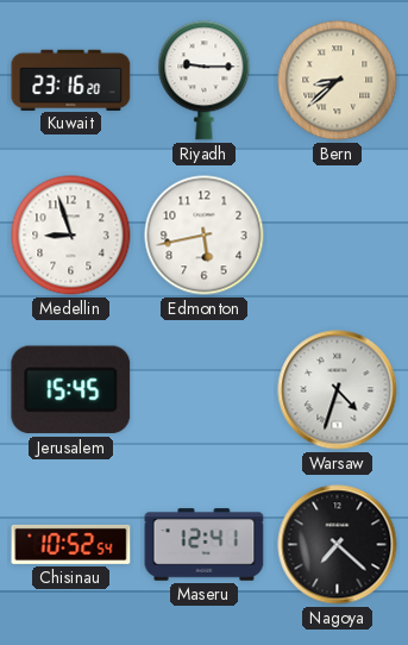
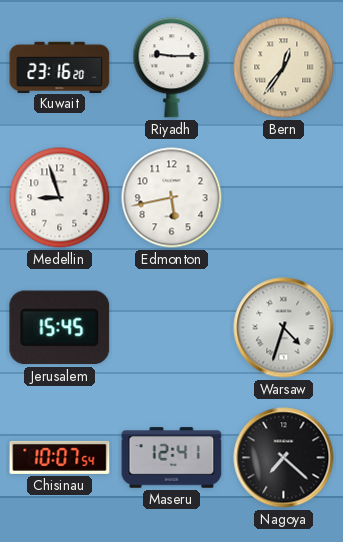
Bern: 8:38 -> 12:36
Chisinau: 10:52 -> 10:07
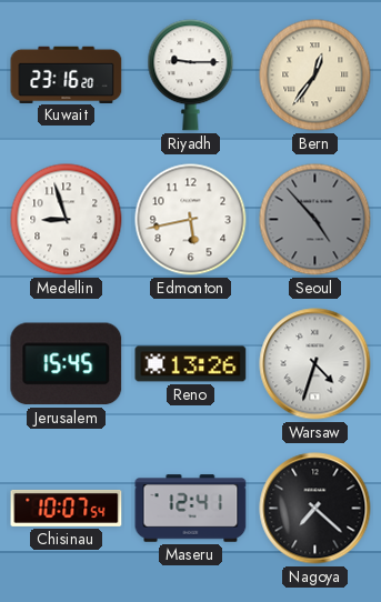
Seoul: none -> 4:53
Reno: none -> 13:26
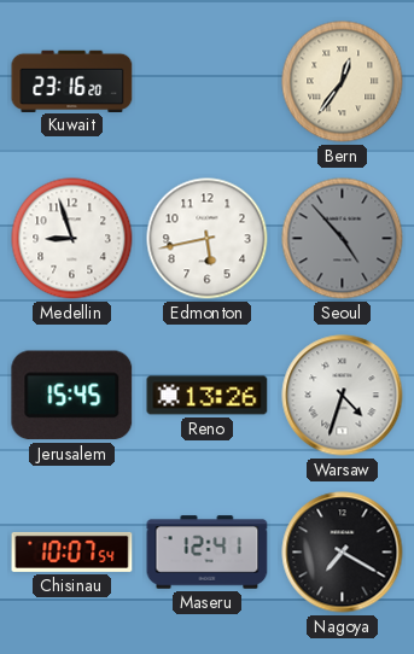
Riyadh: 9:15 -> none
Nagoya: 7:22 -> 7:20
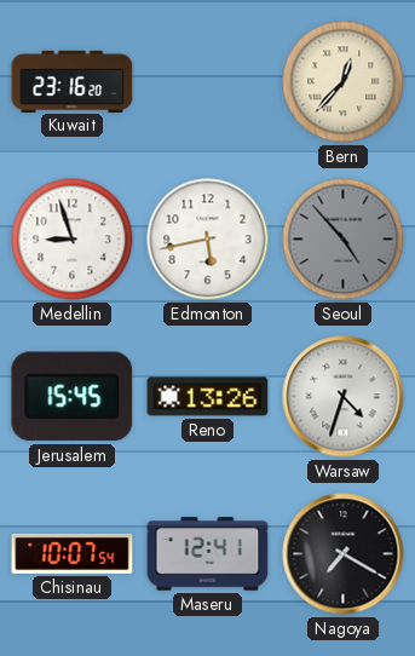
Bern: 12:36 -> 12:37
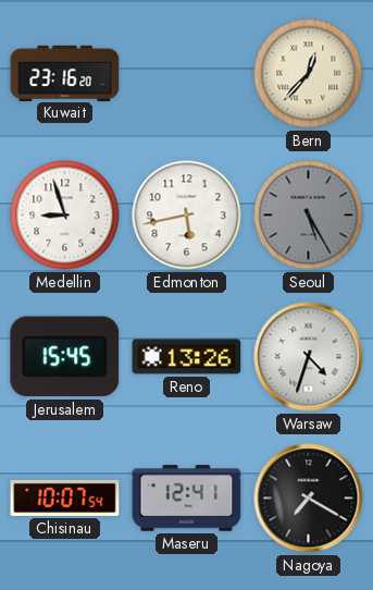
Seoul: 4:53 -> 5:25
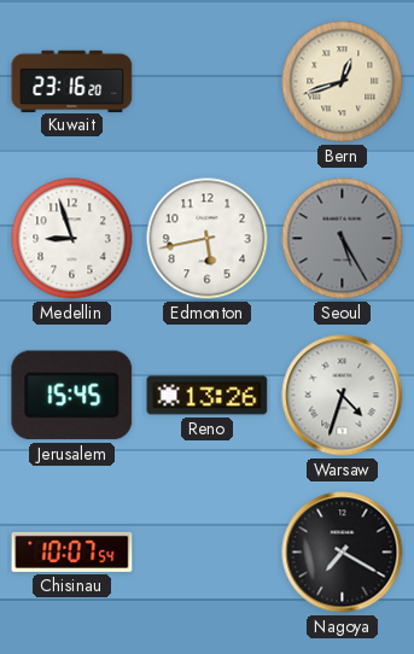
Bern: 12:37 -> 12:42
Maseru: 12:41 -> none
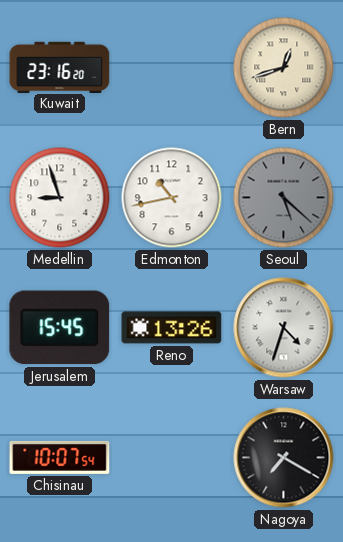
Edmonton: 5:43 -> 10:43
Seoul: 5:25 -> 5:22
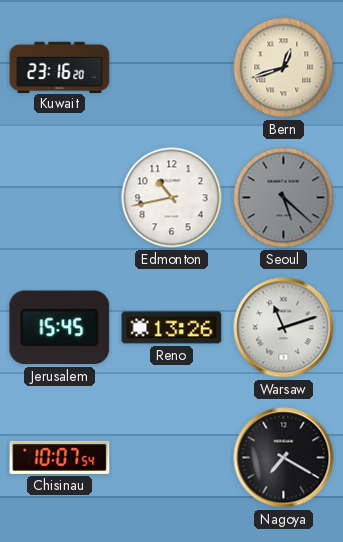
Medellin: 8:57 -> none
Warsaw: 4:33 -> 11:12
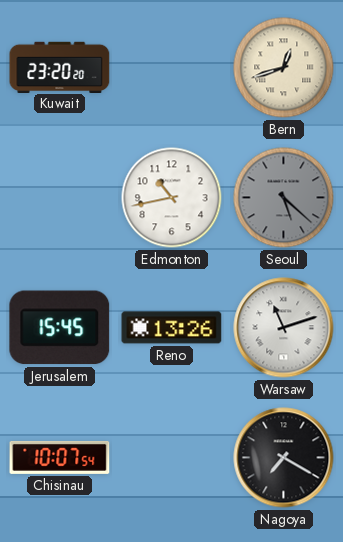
Kuwait: 23:16 -> 23:20
